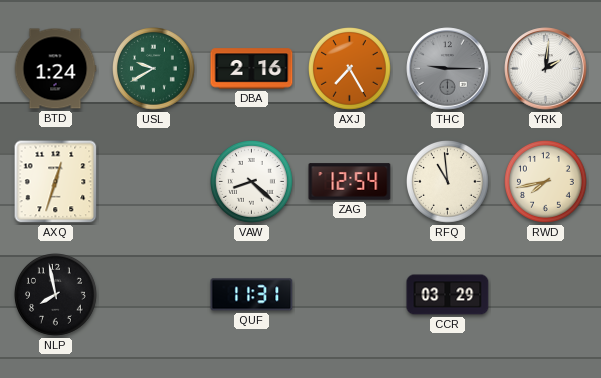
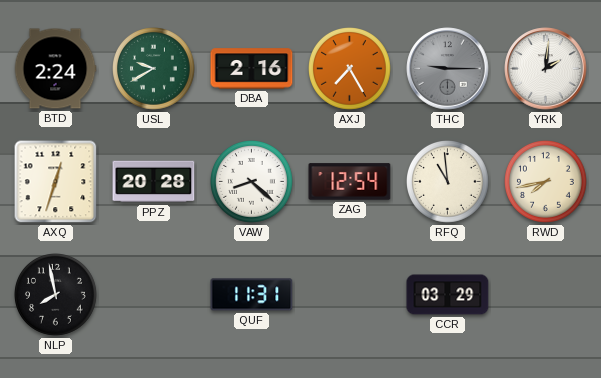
BTD: 1:24 -> 2:24
PPZ: none -> 20:28
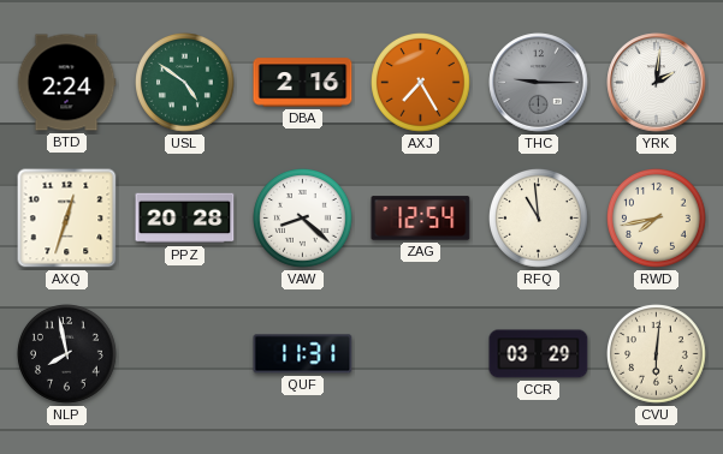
USL: 9:40 -> 4:51
CVU: none -> 6:01
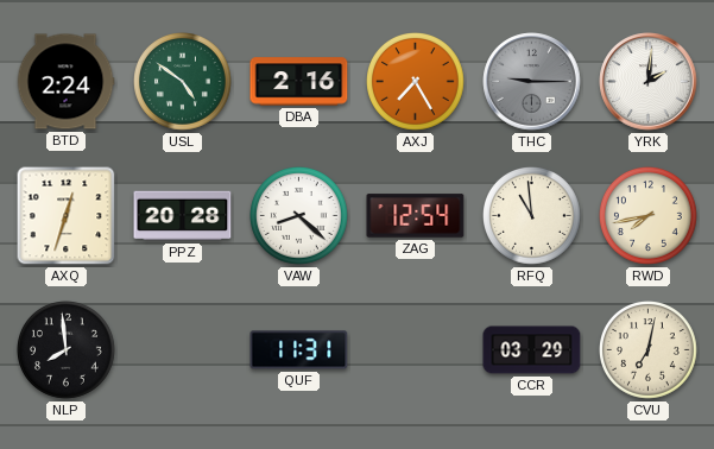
NLP: 7:58 -> 7:59
CVU: 6:01 -> 7:02
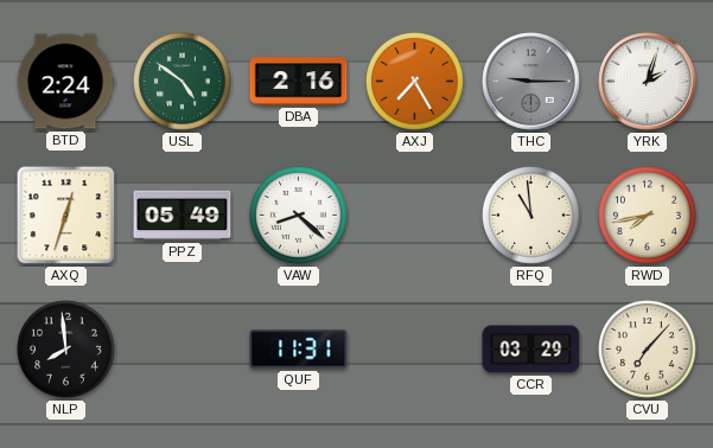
YRK: 2:01 -> 2:03
PPZ: 20:28 -> 05:49
ZAG: 12:54 -> none
CVU: 7:02 -> 7:07
